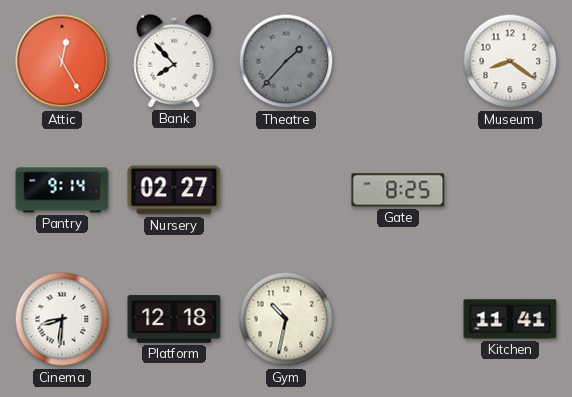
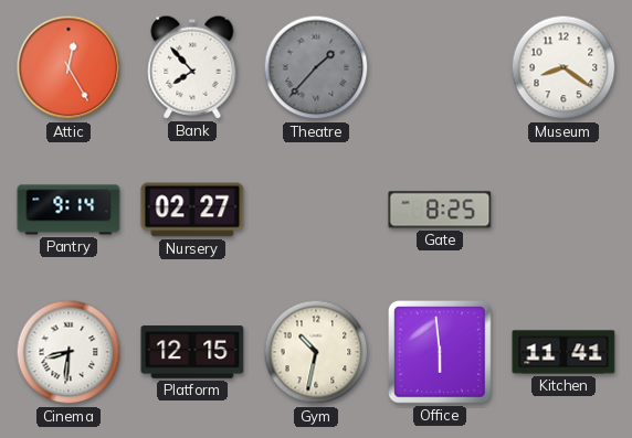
Platform: 12:18 -> 12:15
Office: none -> 5:59
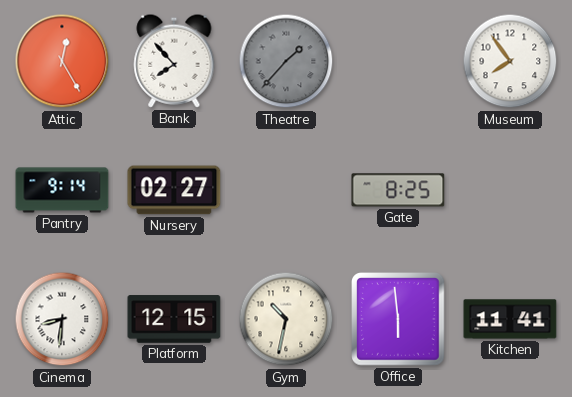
Museum: 8:21 -> 7:54
